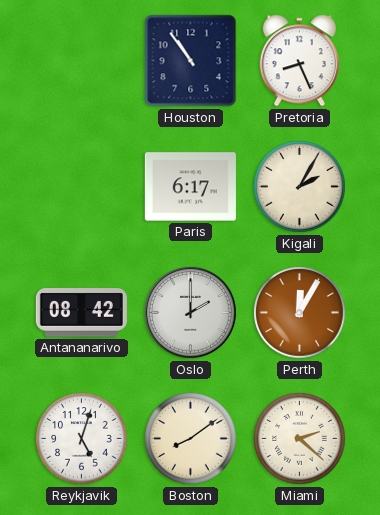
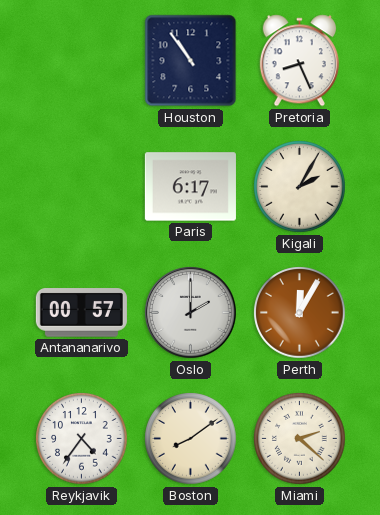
Antananarivo: 08:42 -> 00:57
Reykjavik: 5:03 -> 4:36
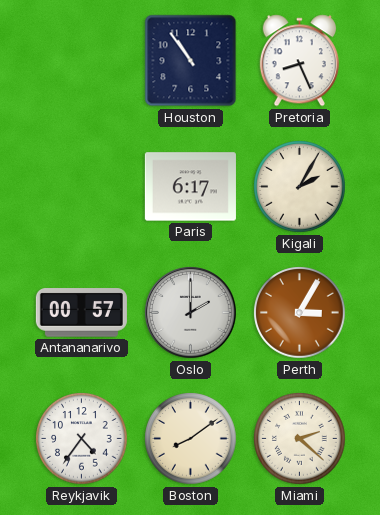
Perth: 12:05 -> 3:05
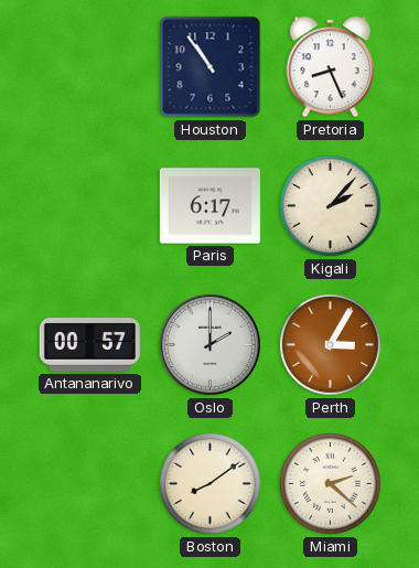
Kigali: 2:05 -> 2:07
Reykjavik: 4:36 -> none
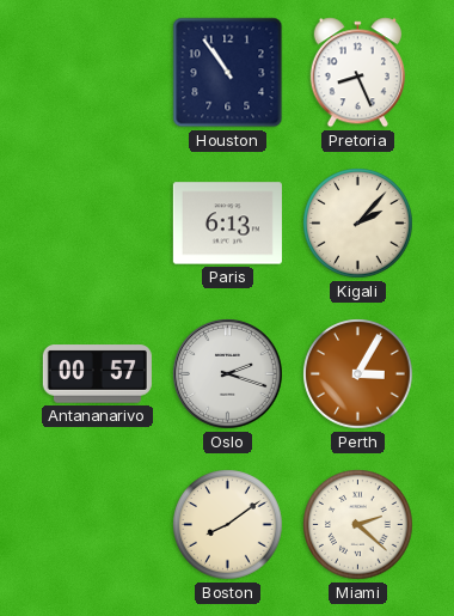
Paris: 6:17 -> 6:13
Oslo: 2:00 -> 2:18
